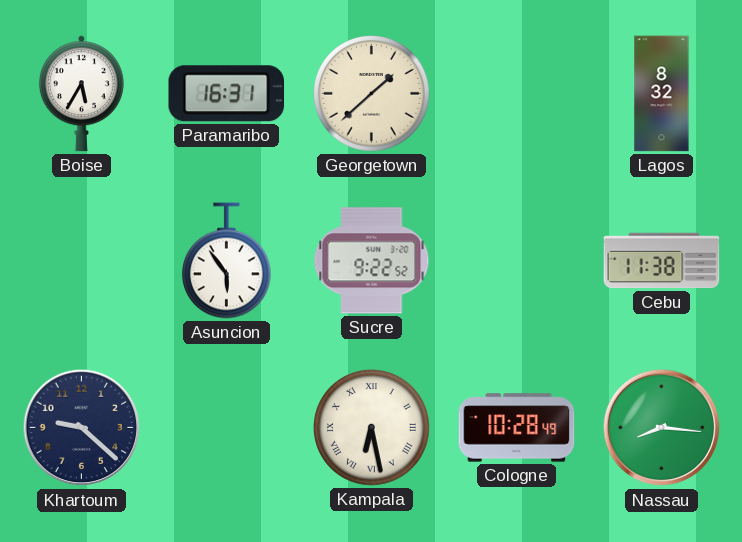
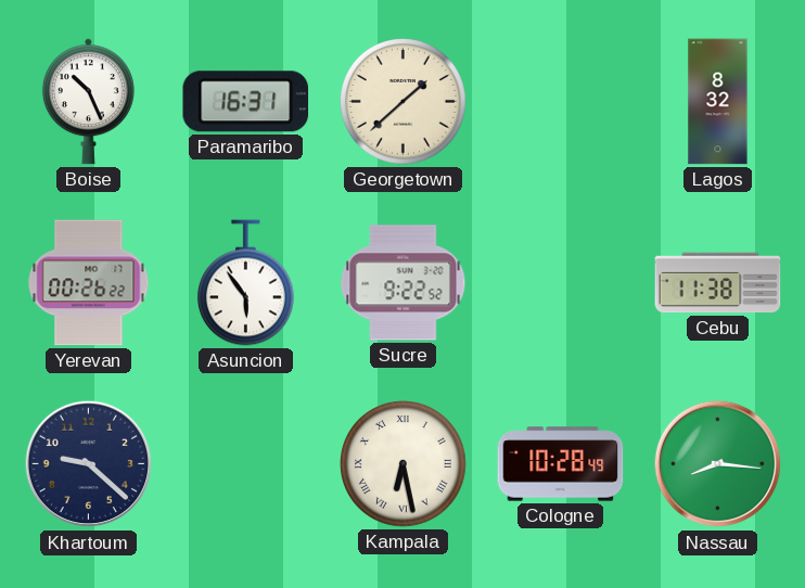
Boise: 5:35 -> 10:26
Yerevan: none -> 00:26
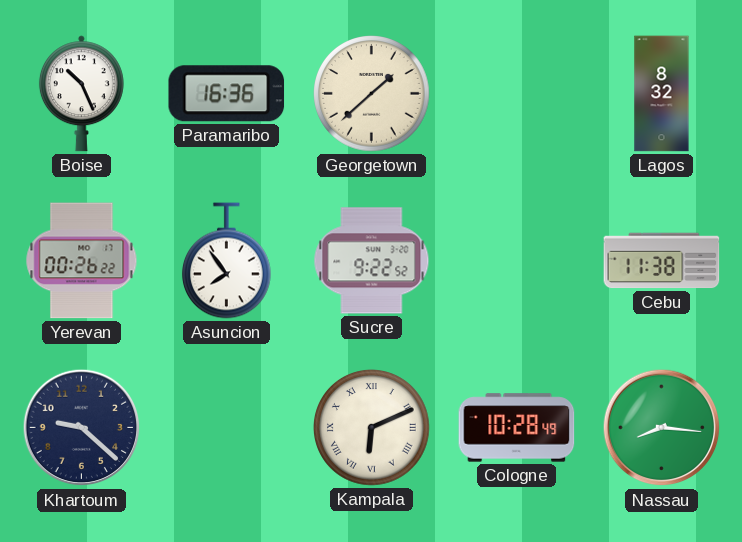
Paramaribo: 16:31 -> 16:36
Asuncion: 5:54 -> 7:54
Kampala: 6:28 -> 6:11
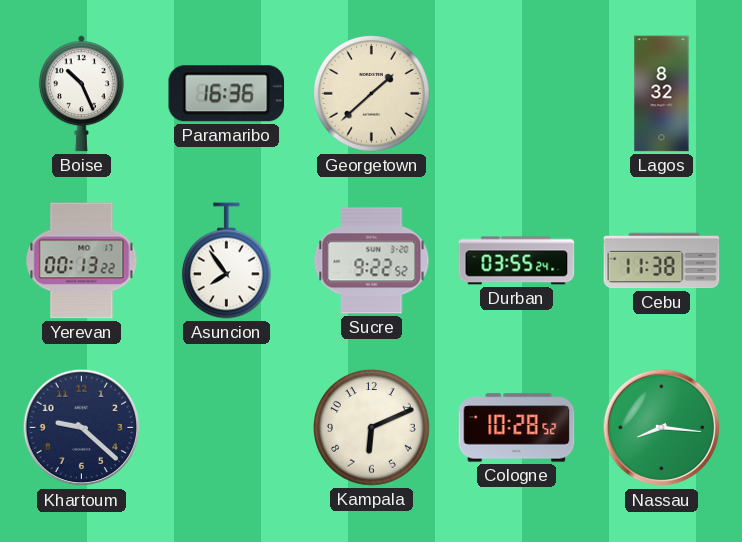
Yerevan: 00:26 -> 00:13
Durban: none -> 03:55
Kampala numerals: Roman -> Arabic
Cologne: 10:28:49 -> 10:28:52
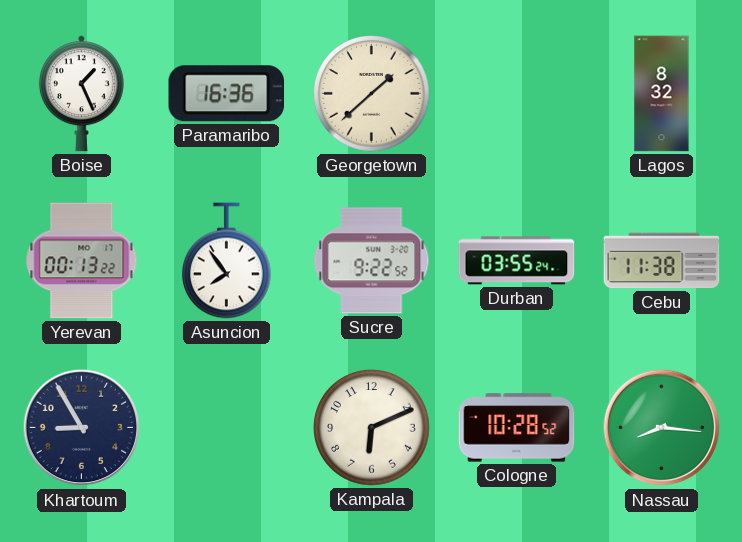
Boise: 10:26 -> 1:26
Khartoum: 9:22 -> 8:55
